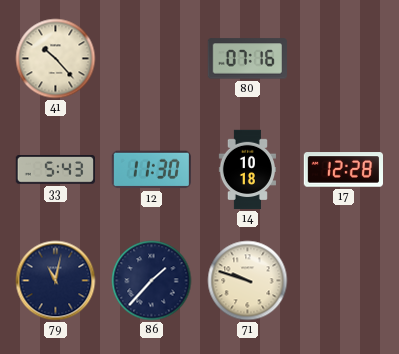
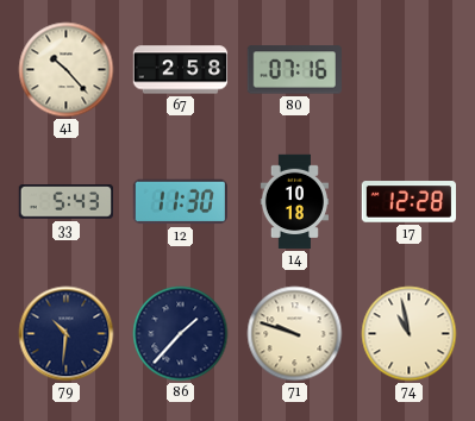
67: none -> 2:58
79: 11:02 -> 10:31
74: none -> 10:58
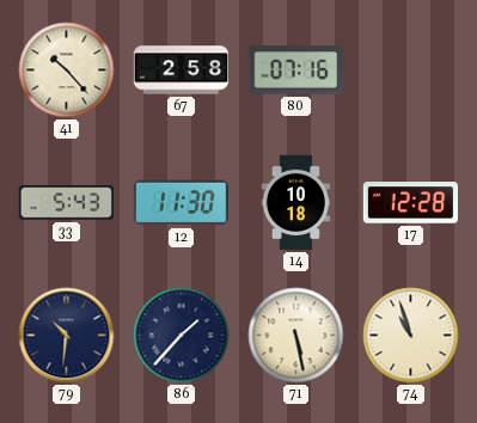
71: 9:48 -> 5:28
74: 10:58 -> 10:57
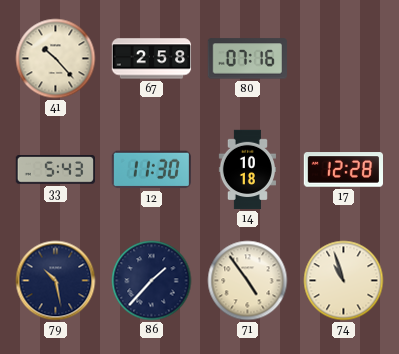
79: 10:31 -> 10:28
71: 5:28 -> 4:54
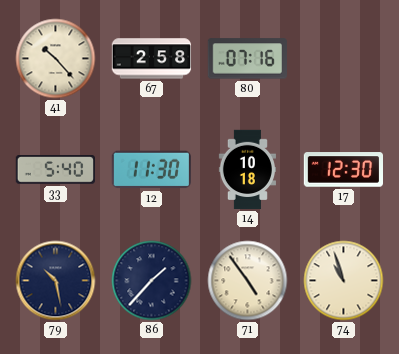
33: 5:43 -> 5:40
17: 12:28 -> 12:30
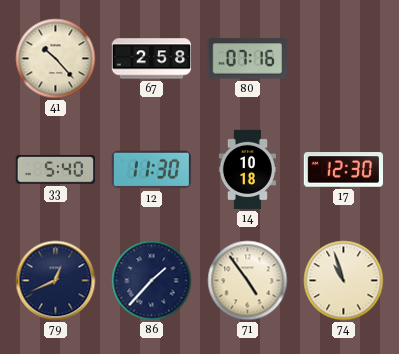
79: 10:28 -> 12:41
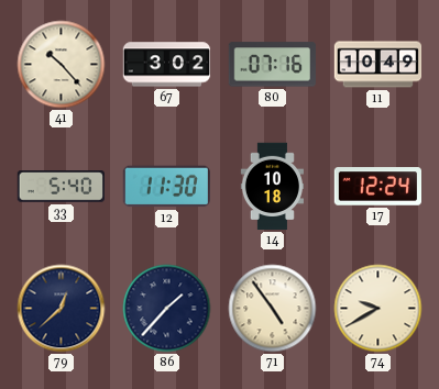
67: 2:58 -> 3:02
11: none -> 10:49
17: 12:30 -> 12:24
79: 12:41 -> 12:38
74: 10:57 -> 9:40
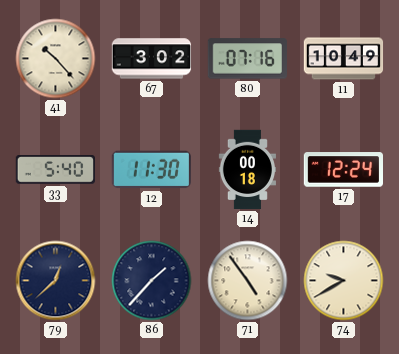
14: 10:18 -> 00:18
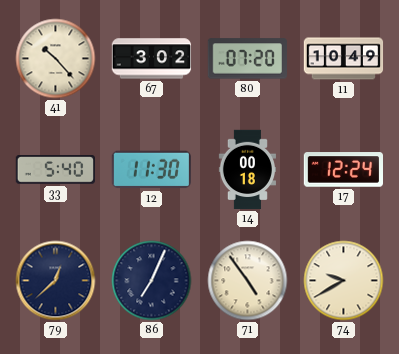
80: 07:16 -> 07:20
86: 1:37 -> 7:04
